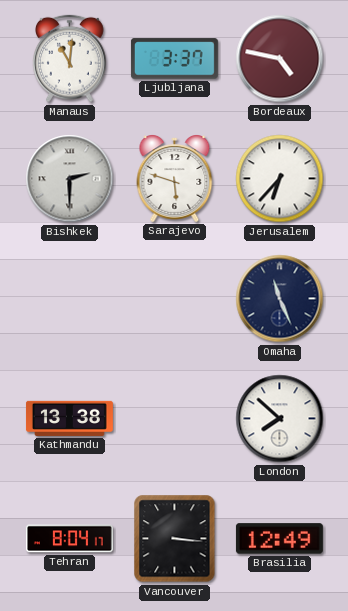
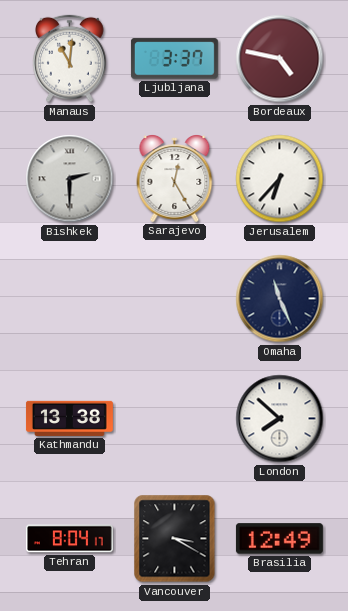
Sarajevo: 5:48 -> 12:25
Vancouver: 3:16 -> 3:20
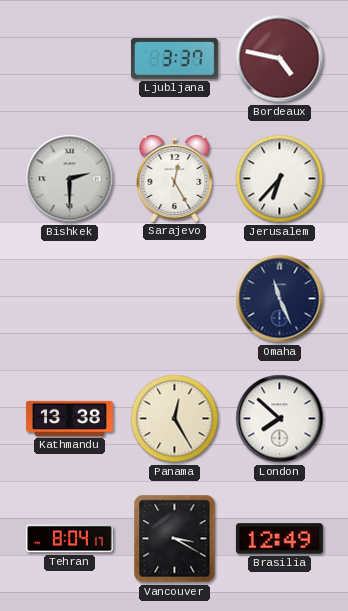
Manaus: 11:01 -> none
Panama: none -> 12:25
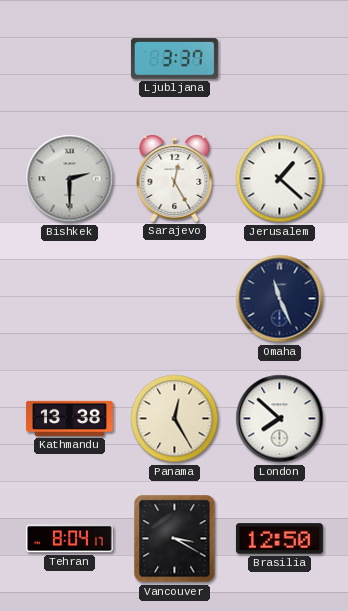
Bordeaux: 4:47 -> none
Jerusalem: 6:37 -> 1:22
Brasilia: 12:49 -> 12:50
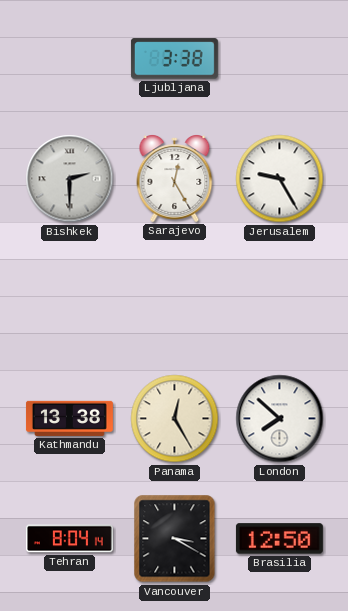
Ljubljana: 3:37 -> 3:38
Jerusalem: 1:22 -> 9:25
Omaha: 11:26 -> none
Tehran: 8:04:17 -> 8:04:14
